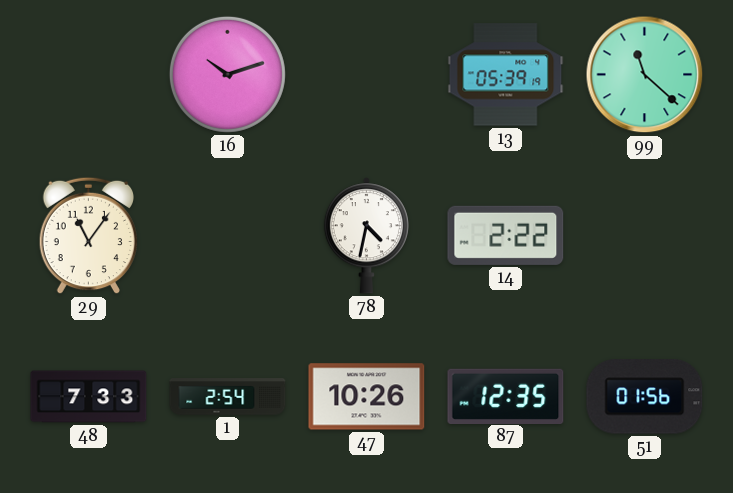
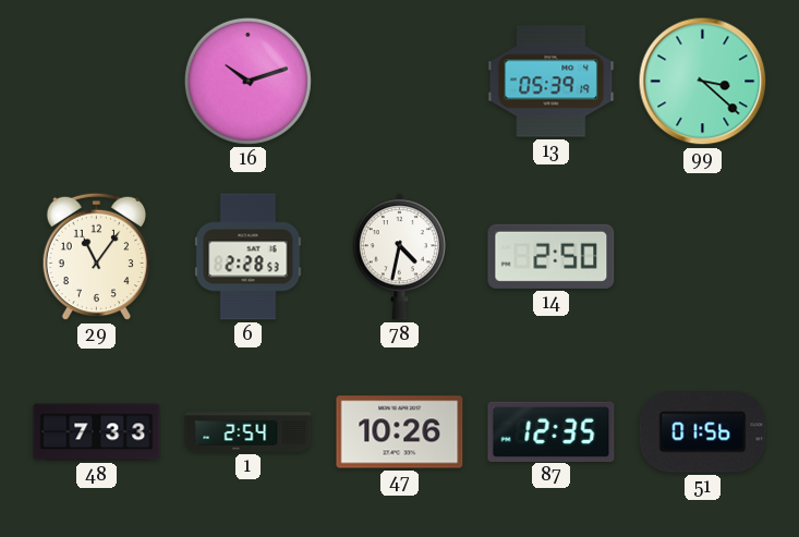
99: 11:22 -> 3:22
6: none -> 2:28
14: 2:22 -> 2:50
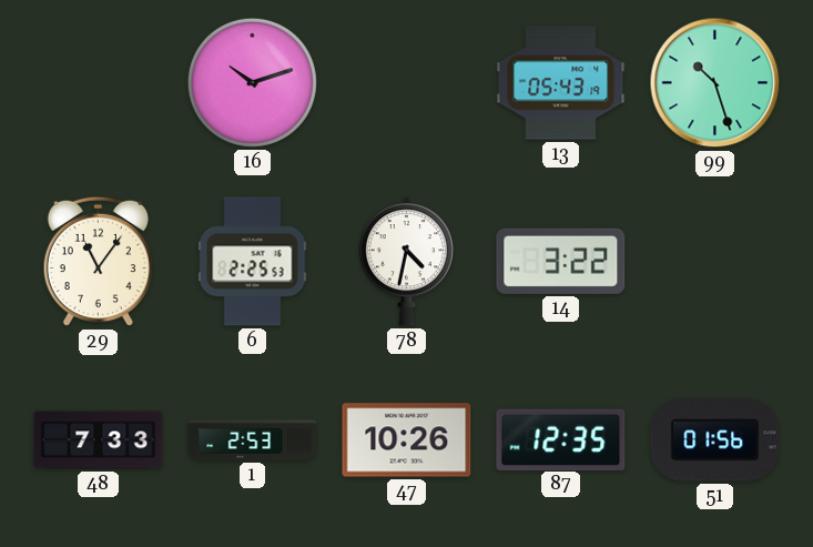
13: 05:39 -> 05:43
99: 3:22 -> 10:27
6: 2:28 -> 2:25
14: 2:50 -> 3:22
1: 2:54 -> 2:53
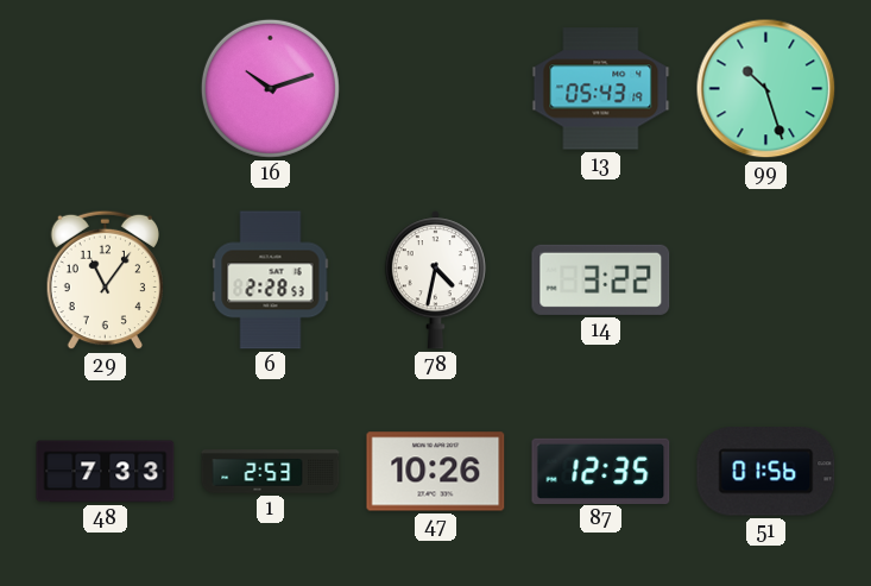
6: 2:25 -> 2:28
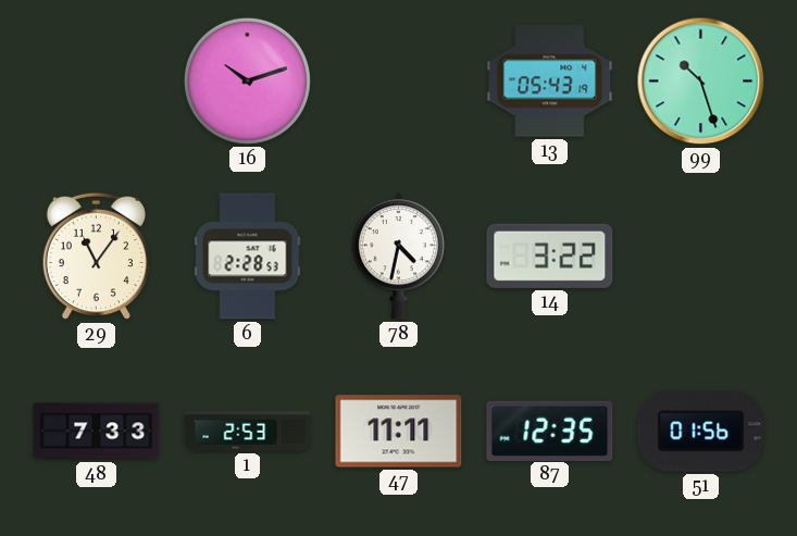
47: 10:26 -> 11:11
